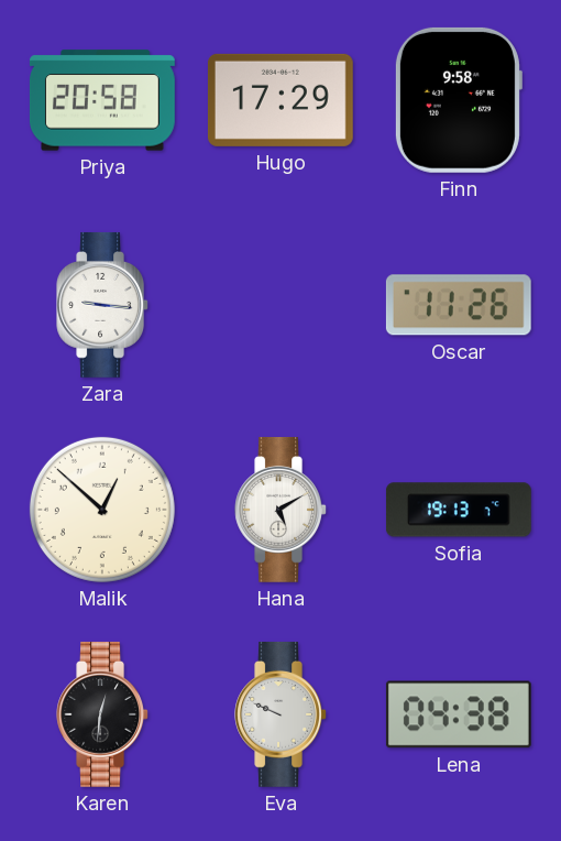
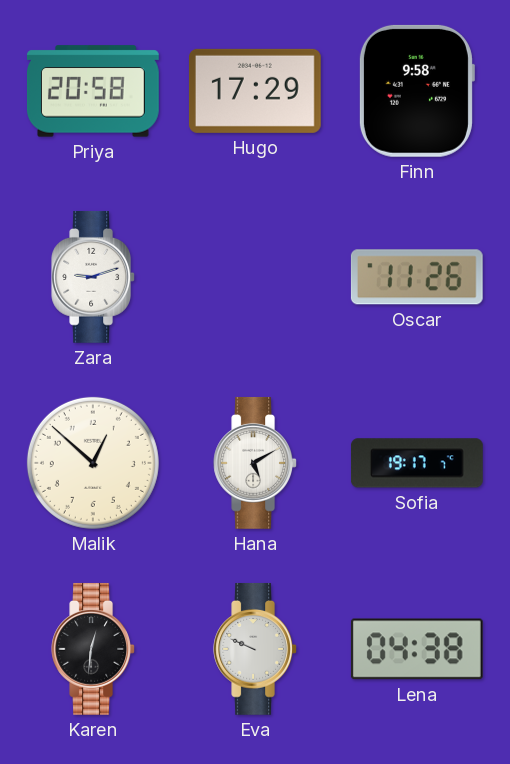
Zara: 9:16 -> 9:12
Sofia: 19:13 -> 19:17
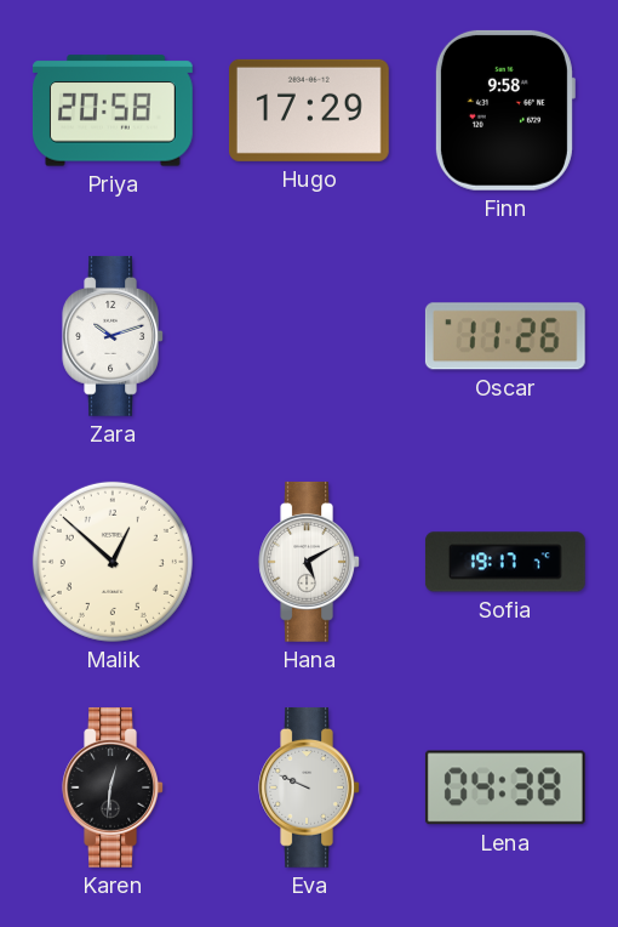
Zara: 9:12 -> 10:12
